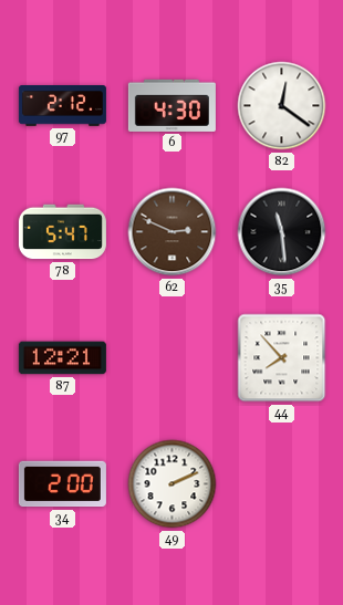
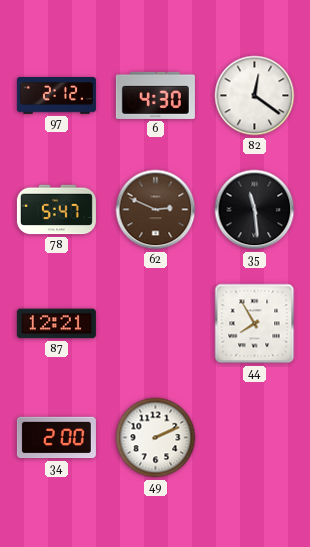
44: 7:53 -> 7:55
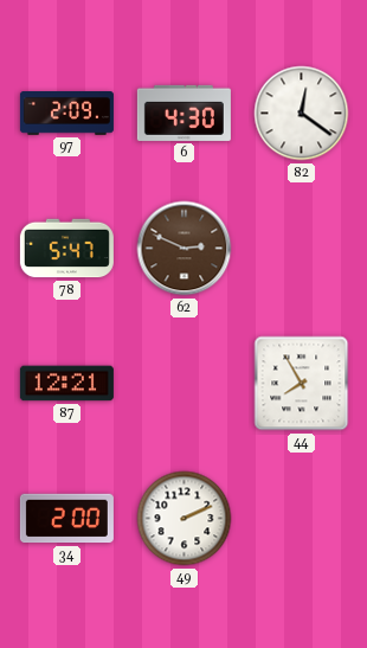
97: 2:12 -> 2:09
35: 11:29 -> none
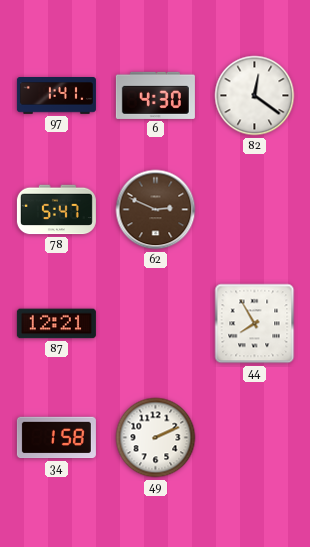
97: 2:09 -> 1:41
34: 2:00 -> 1:58
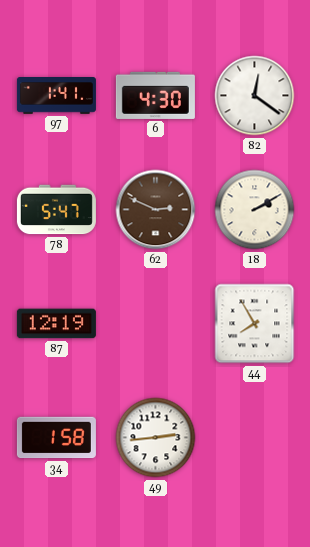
18: none -> 2:10
87: 12:21 -> 12:19
49: 2:11 -> 2:44
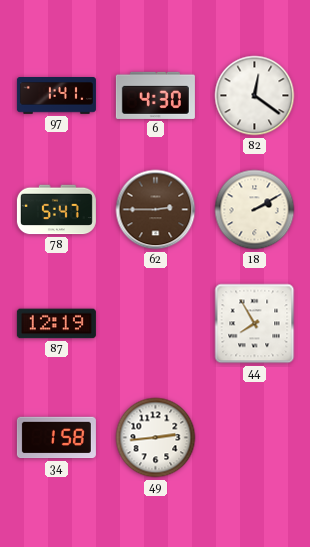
62: 2:49 -> 2:45
